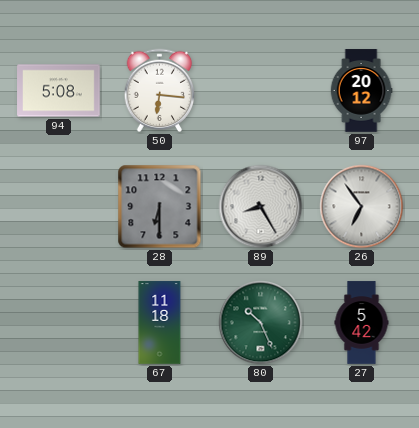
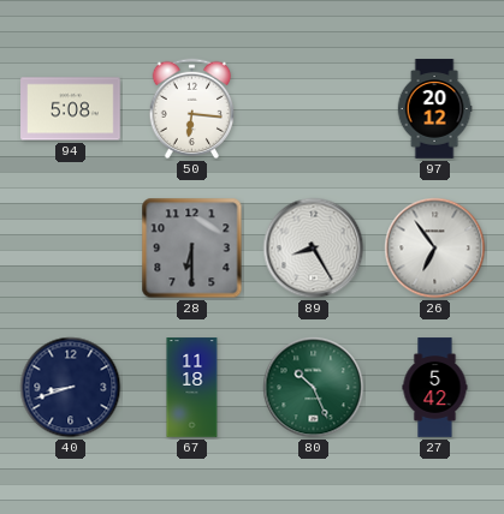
40: none -> 8:42
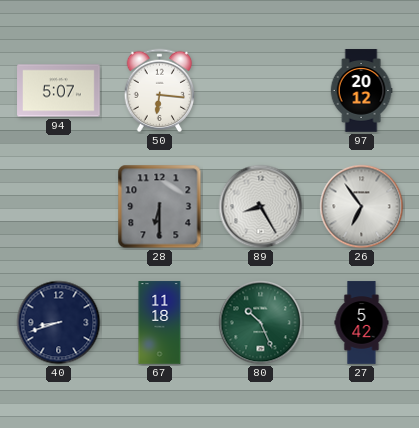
94: 5:08 -> 5:07
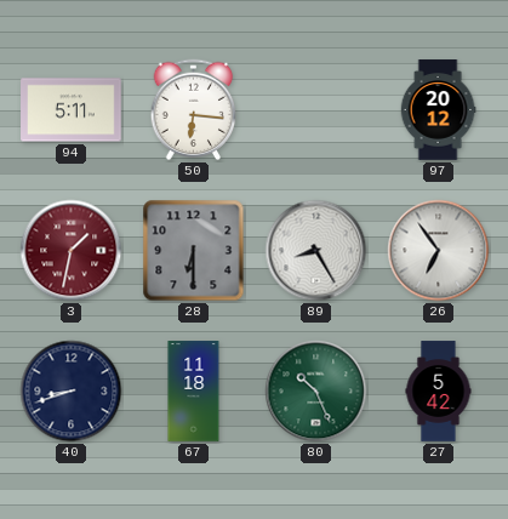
94: 5:07 -> 5:11
3: none -> 1:32
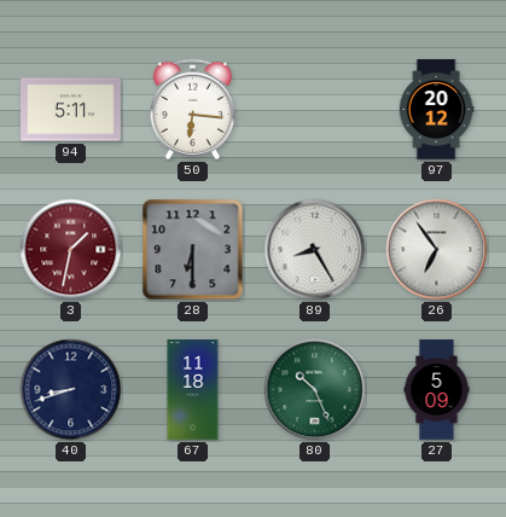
27: 5:42 -> 5:09
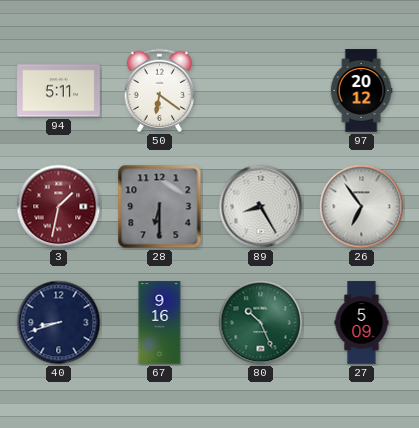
50: 6:16 -> 6:21
67: 11:18 -> 9:16
